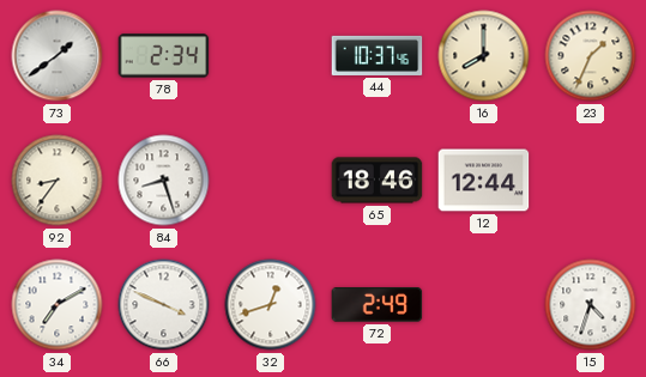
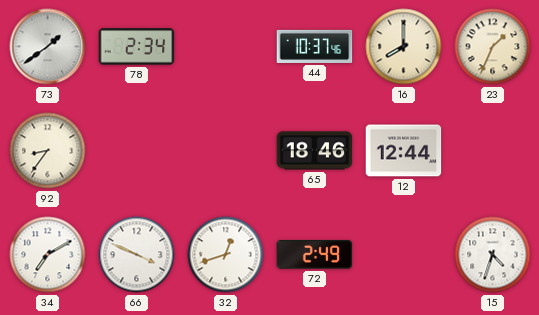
84: 8:27 -> none
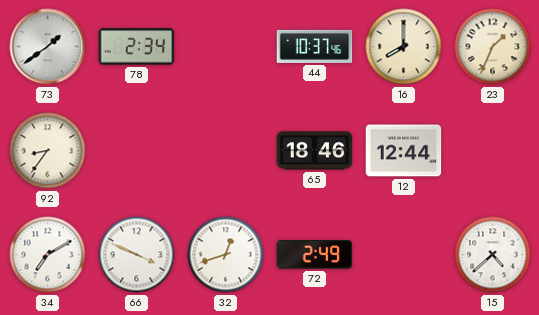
15: 4:33 -> 4:38
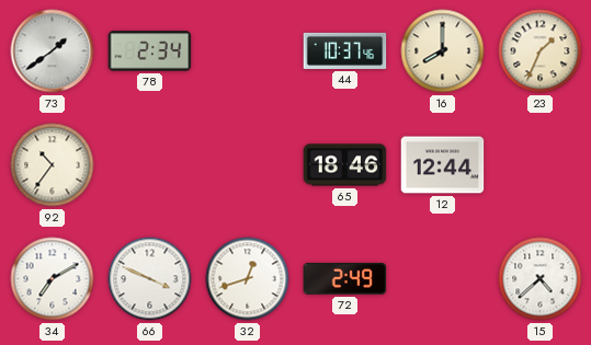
92: 8:36 -> 10:36
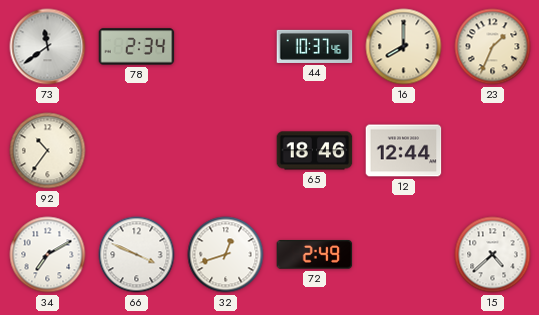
73: 1:39 -> 11:39
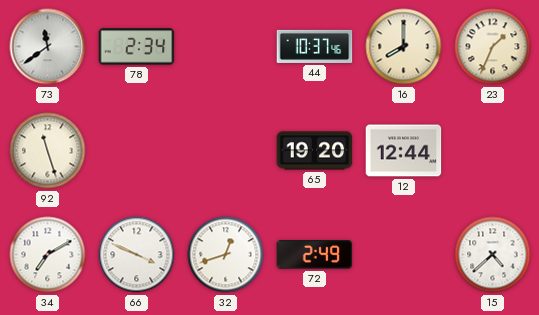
92: 10:36 -> 11:27
65: 18:46 -> 19:20
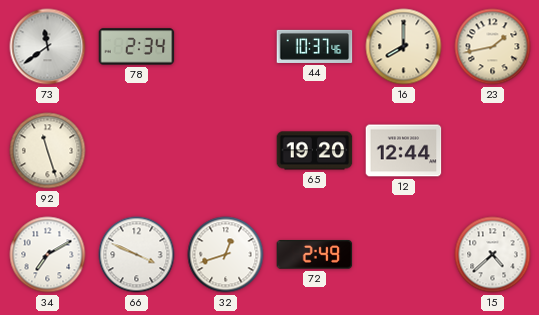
23: 1:34 -> 1:43
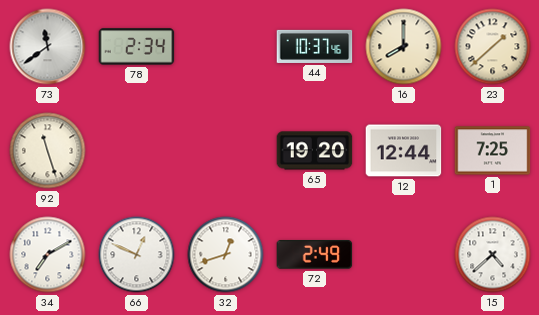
23: 1:43 -> 1:38
1: none -> 7:25
66: 3:49 -> 12:49
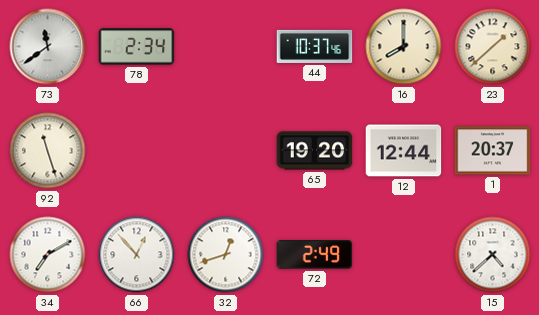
1: 7:25 -> 20:37
66: 12:49 -> 12:53
